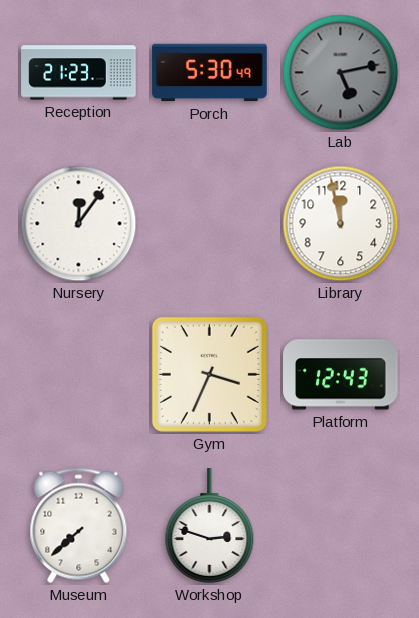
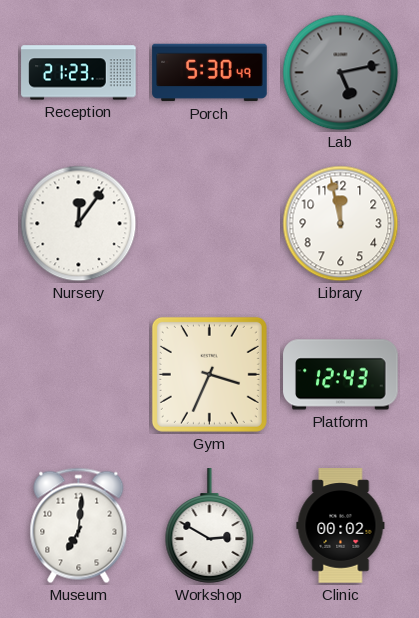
Museum: 7:38 -> 7:01
Workshop: 2:48 -> 2:50
Clinic: none -> 00:02
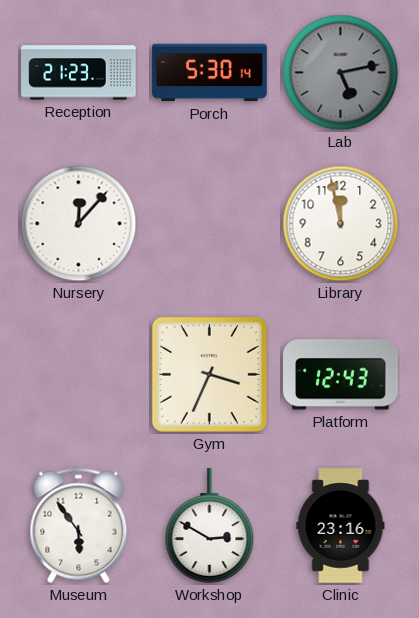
Porch: 5:30:49 -> 5:30:14
Nursery: 12:06 -> 12:07
Museum: 7:01 -> 5:54
Clinic: 00:02 -> 23:16
